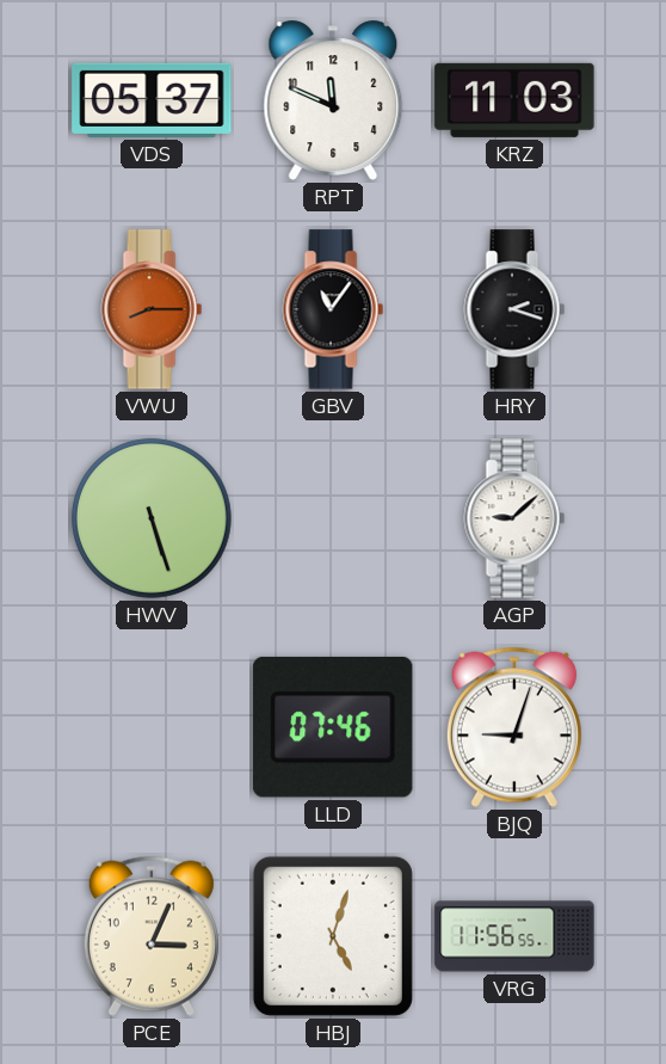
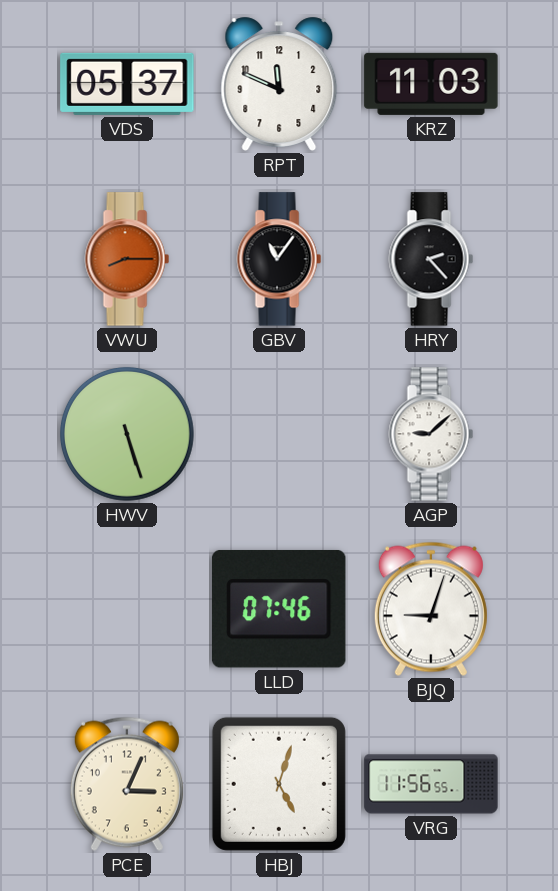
HRY: 2:18 -> 2:23
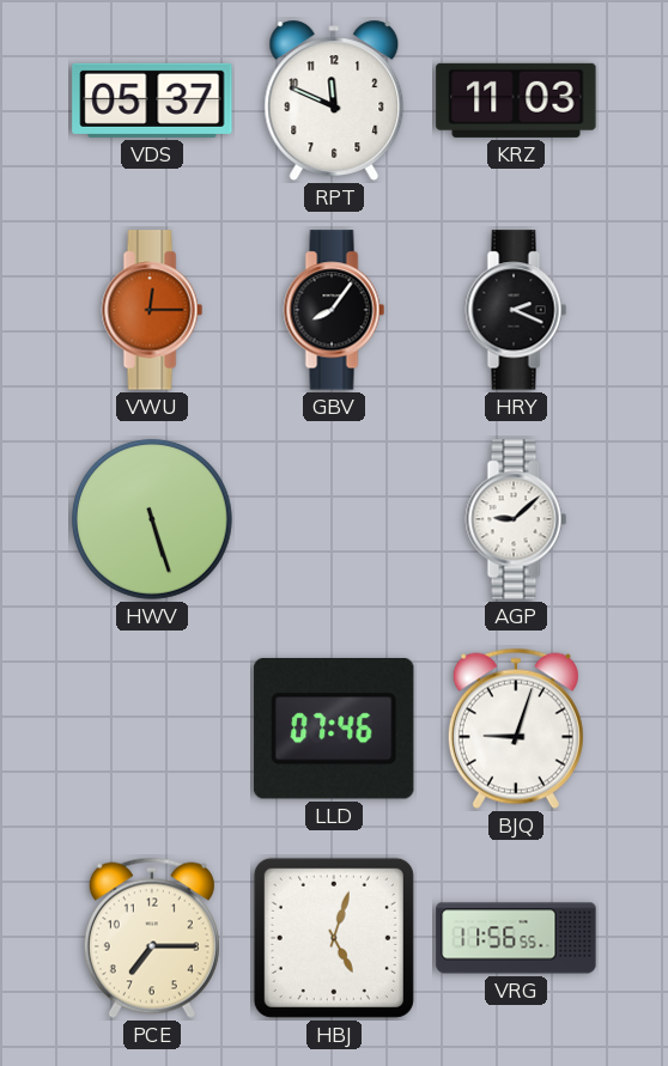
VWU: 8:15 -> 12:15
GBV: 11:06 -> 8:06
HRY: 2:23 -> 2:19
PCE: 3:04 -> 7:15
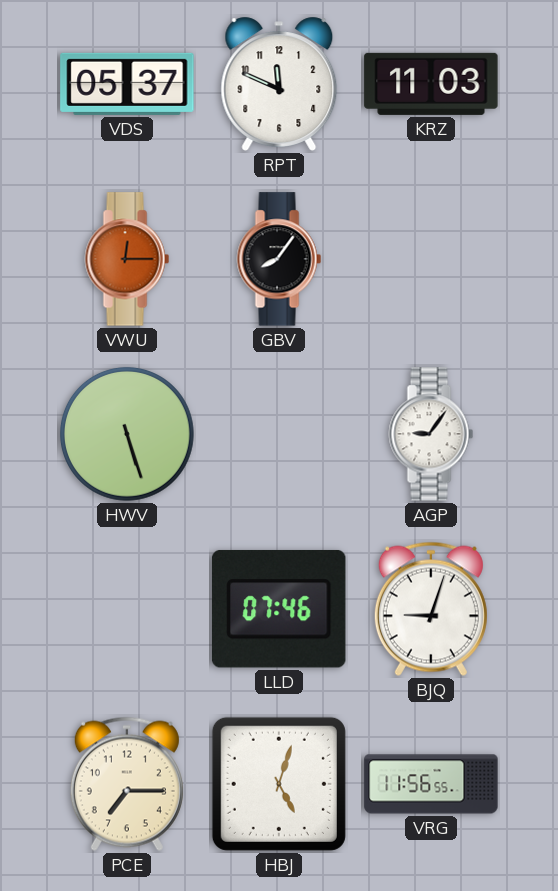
HRY: 2:19 -> none
AGP: 9:08 -> 9:06
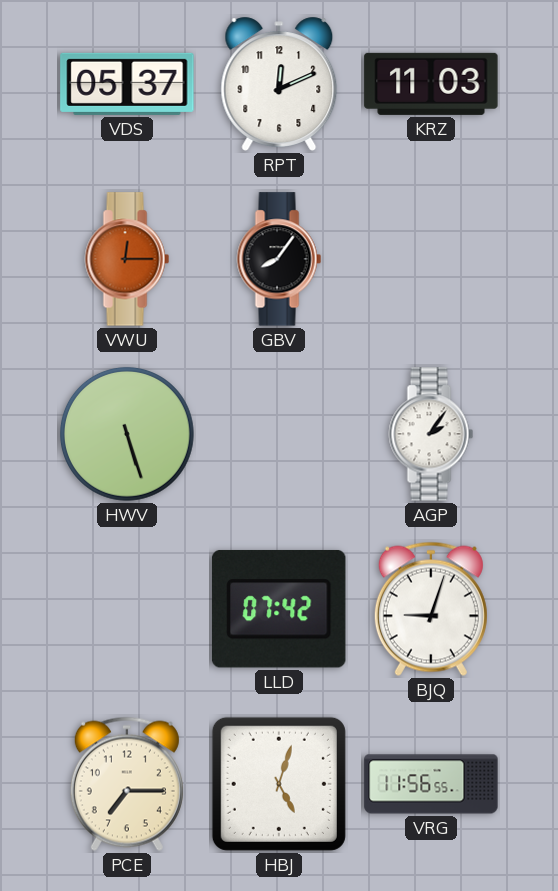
RPT: 11:49 -> 12:11
AGP: 9:06 -> 2:06
LLD: 07:46 -> 07:42
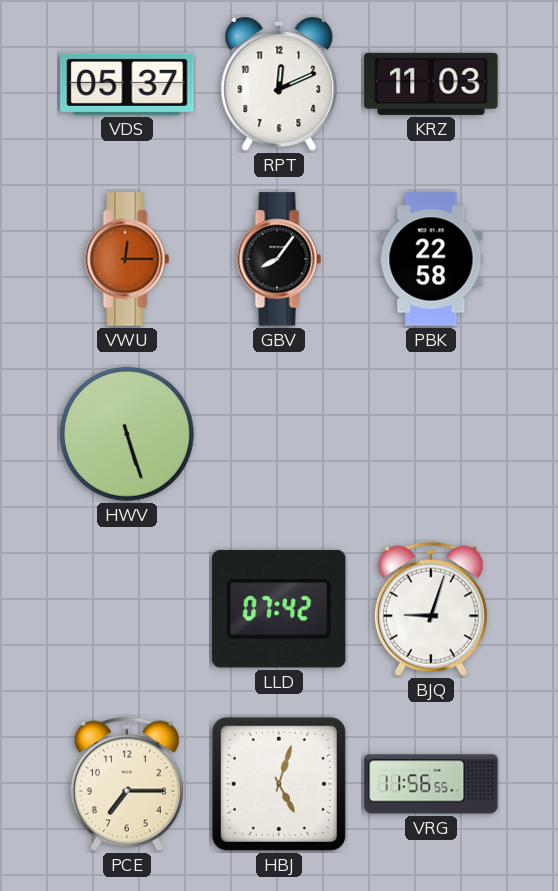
PBK: none -> 22:58
AGP: 2:06 -> none
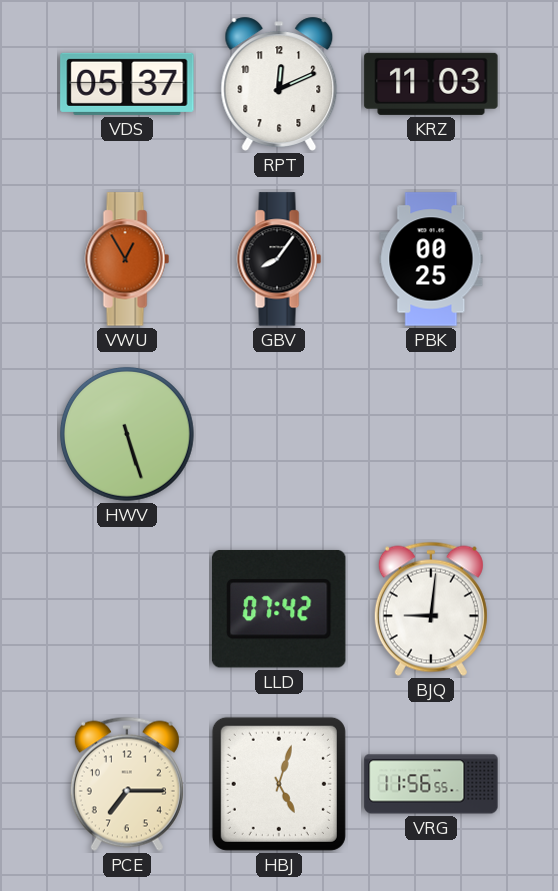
VWU: 12:15 -> 12:55
PBK: 22:58 -> 00:25
BJQ: 9:03 -> 9:01
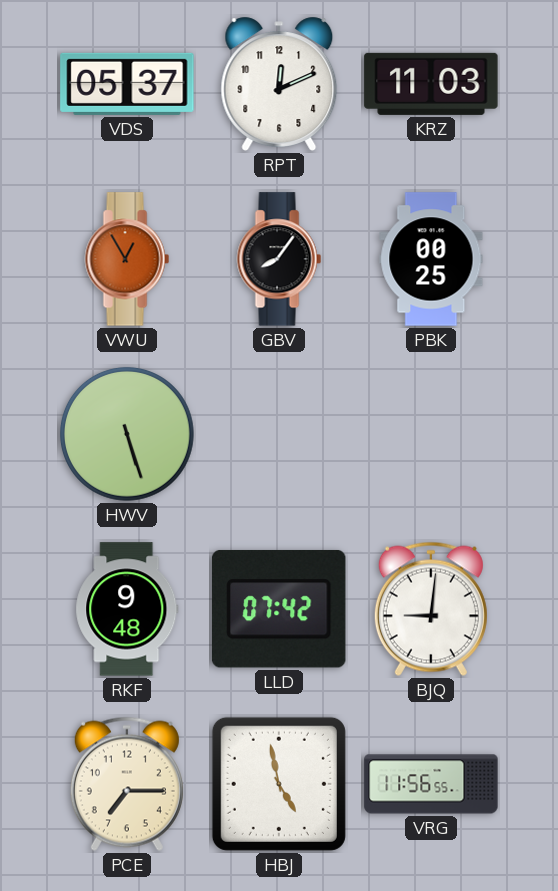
RKF: none -> 9:48
HBJ: 5:03 -> 4:58
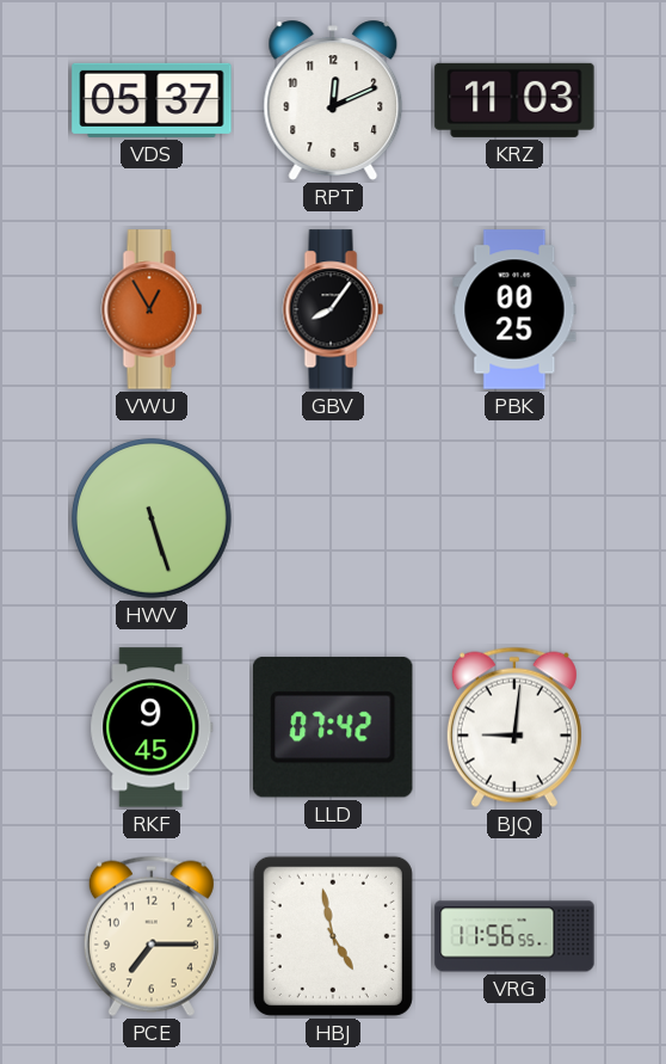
RKF: 9:48 -> 9:45
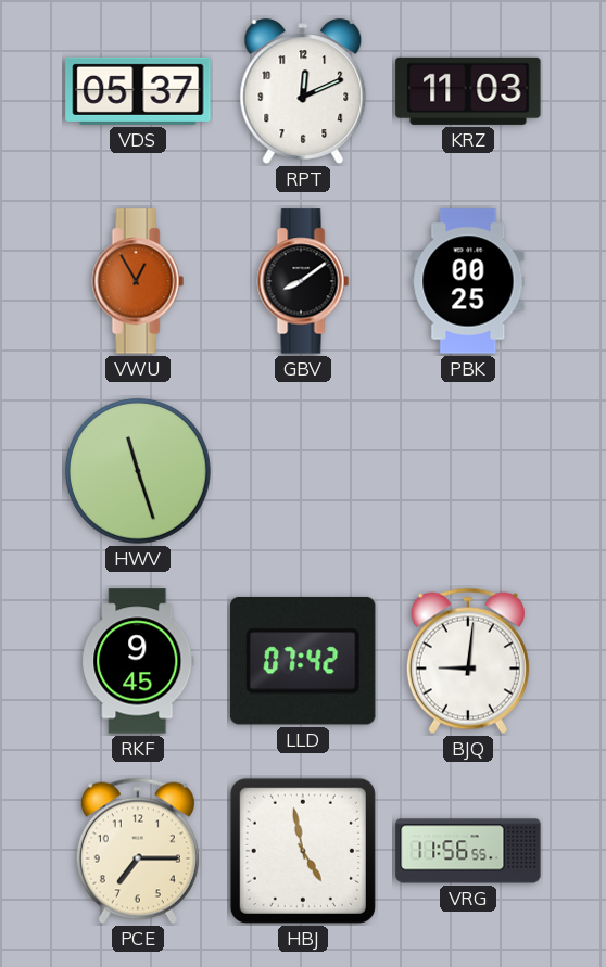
GBV: 8:06 -> 8:09
HWV: 5:27 -> 11:27
